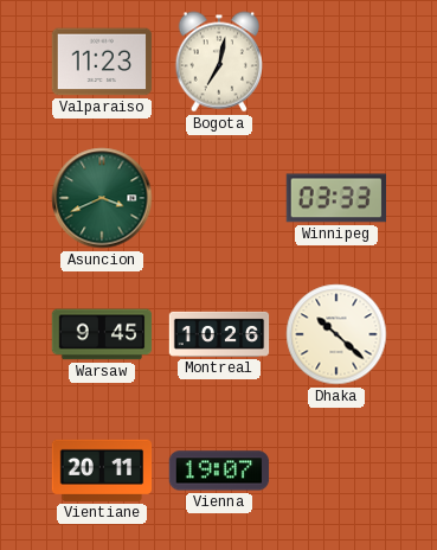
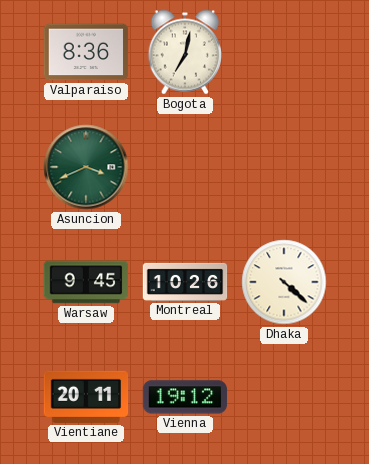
Valparaiso: 11:23 -> 8:36
Winnipeg: 03:33 -> none
Dhaka: 10:22 -> 4:22
Vienna: 19:07 -> 19:12
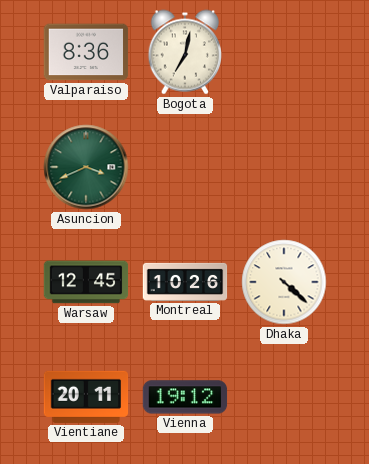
Warsaw: 9:45 -> 12:45
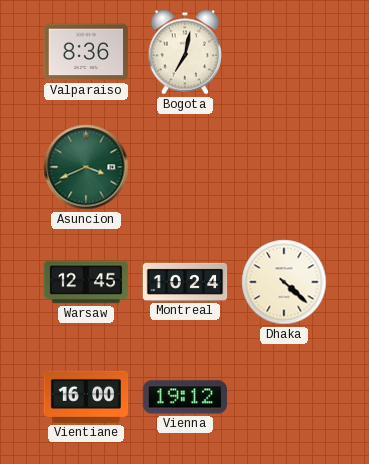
Montreal: 10:26 -> 10:24
Vientiane: 20:11 -> 16:00
